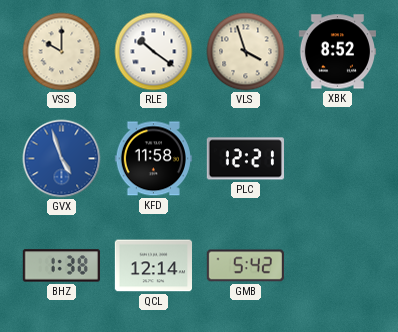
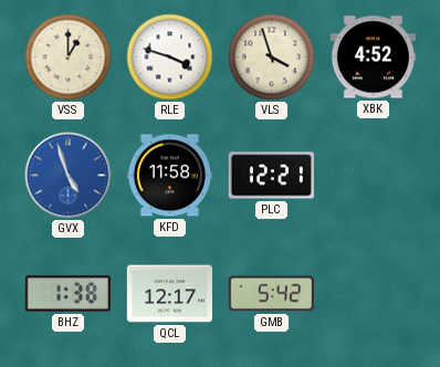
VSS: 10:00 -> 1:00
RLE: 10:21 -> 3:48
XBK: 8:52 -> 4:52
QCL: 12:14 -> 12:17
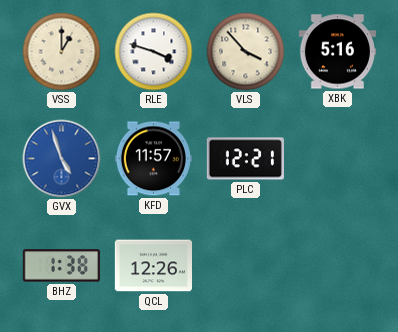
VLS: 3:57 -> 3:53
XBK: 4:52 -> 5:16
KFD: 11:58 -> 11:57
QCL: 12:17 -> 12:26
GMB: 5:42 -> none
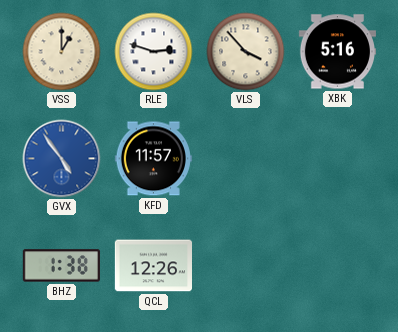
RLE: 3:48 -> 2:48
GVX: 4:57 -> 4:54
PLC: 12:21 -> none
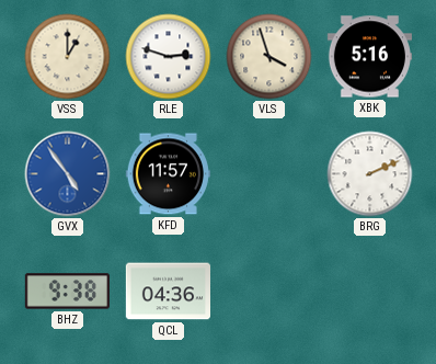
VLS: 3:53 -> 3:57
BRG: none -> 2:11
BHZ: 1:38 -> 9:38
QCL: 12:26 -> 04:36
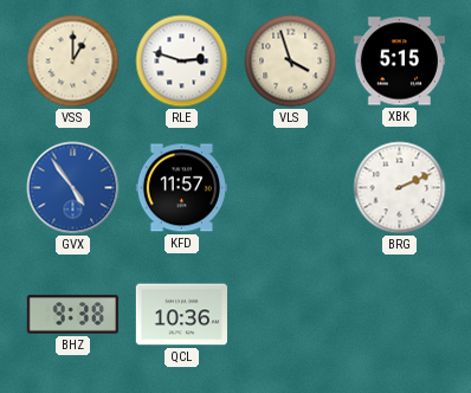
XBK: 5:16 -> 5:15
QCL: 04:36 -> 10:36
